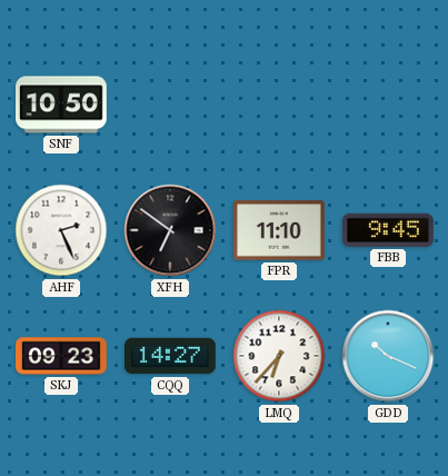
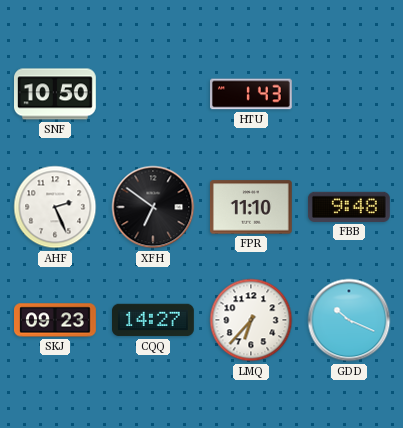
HTU: none -> 1:43
FBB: 9:45 -> 9:48
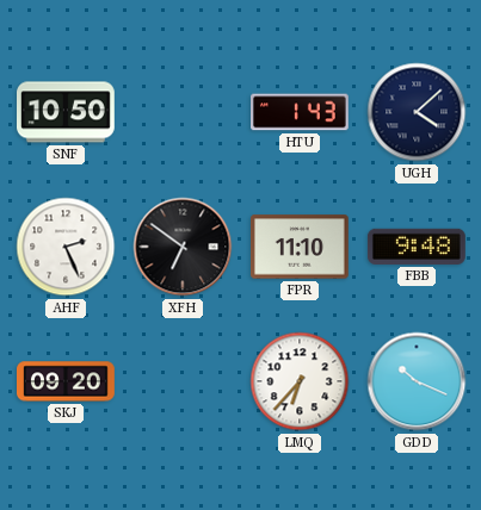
UGH: none -> 4:08
SKJ: 09:23 -> 09:20
CQQ: 14:27 -> none
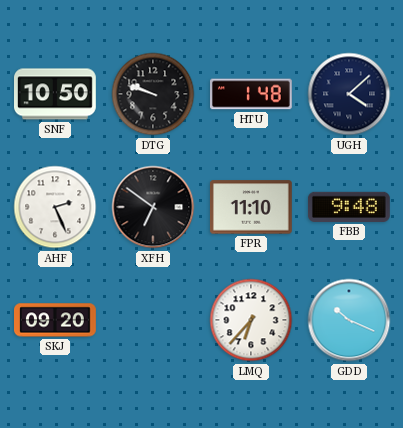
DTG: none -> 9:48
HTU: 1:43 -> 1:48
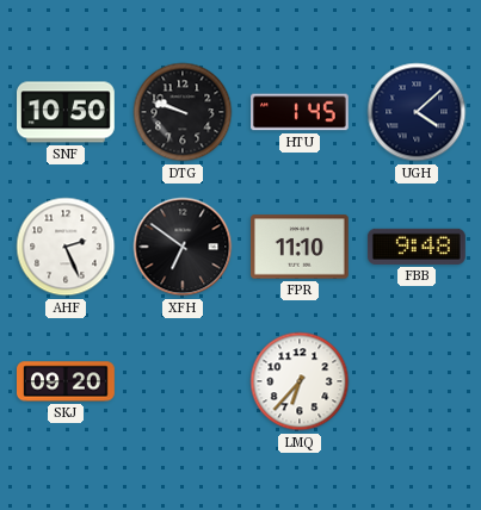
HTU: 1:48 -> 1:45
GDD: 10:19 -> none
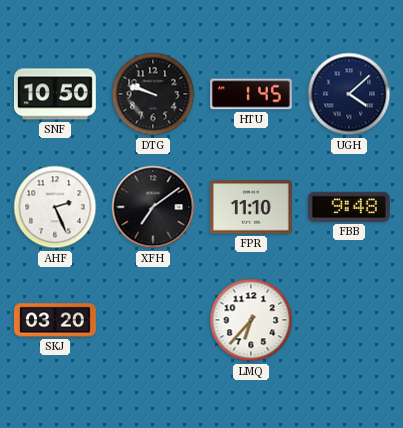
XFH: 6:51 -> 7:09
SKJ: 09:20 -> 03:20
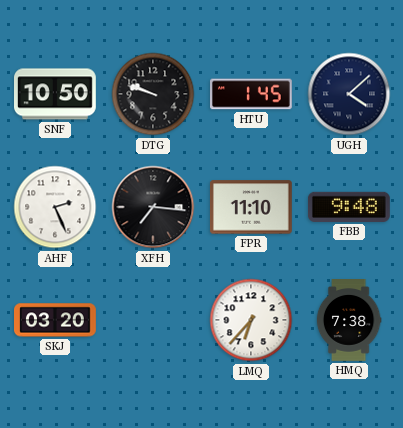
XFH: 7:09 -> 7:16
HMQ: none -> 7:38
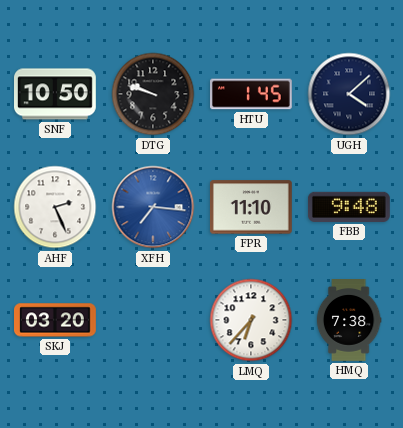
XFH dial: black -> blue
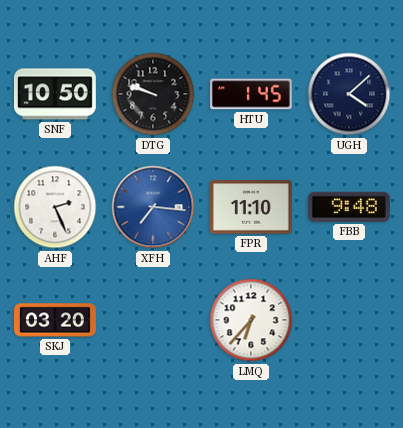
HMQ: 7:38 -> none
